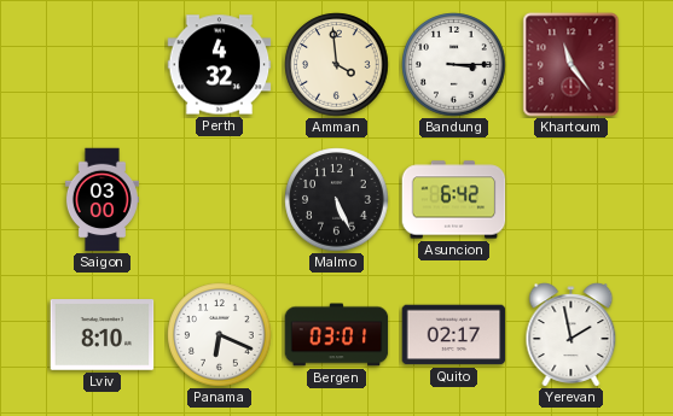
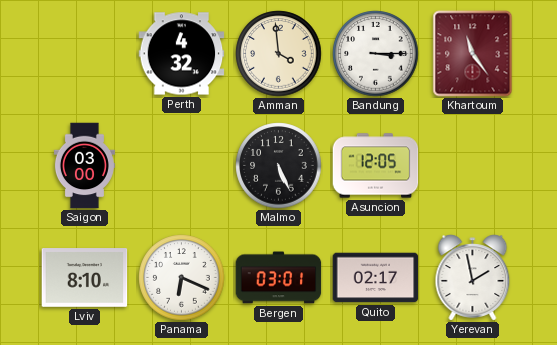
Asuncion: 6:42 -> 12:05
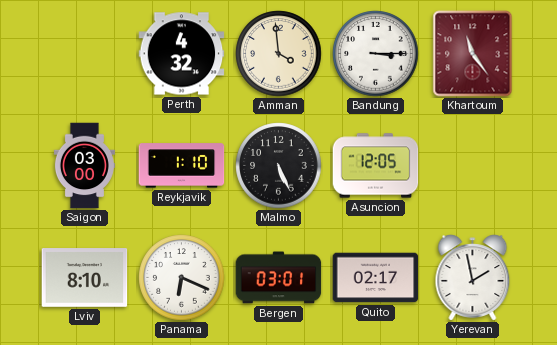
Reykjavik: none -> 1:10
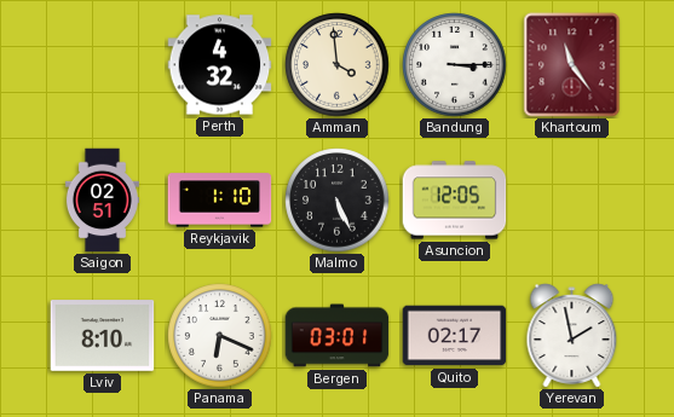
Saigon: 03:00 -> 02:51
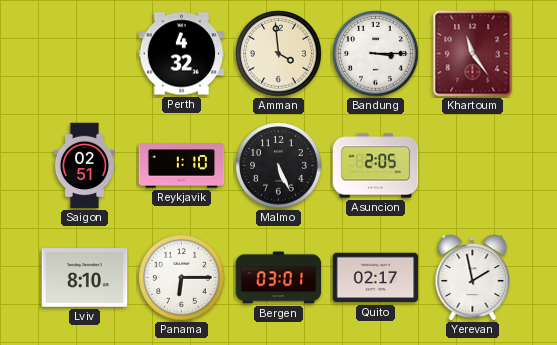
Asuncion: 12:05 -> 2:05
Panama: 6:19 -> 6:15
